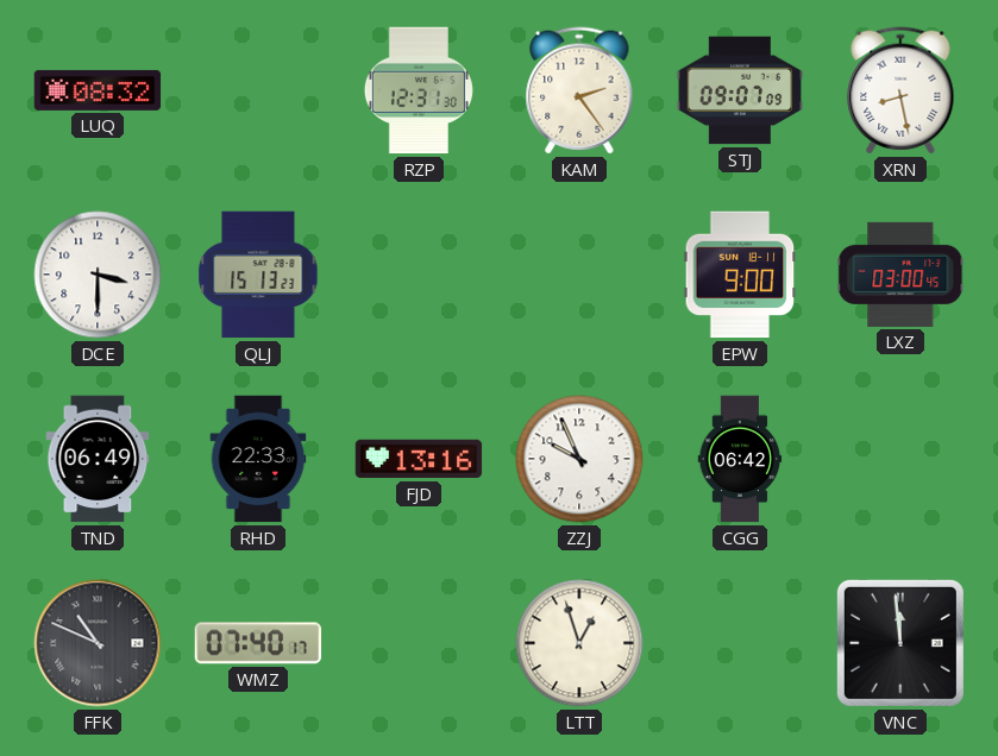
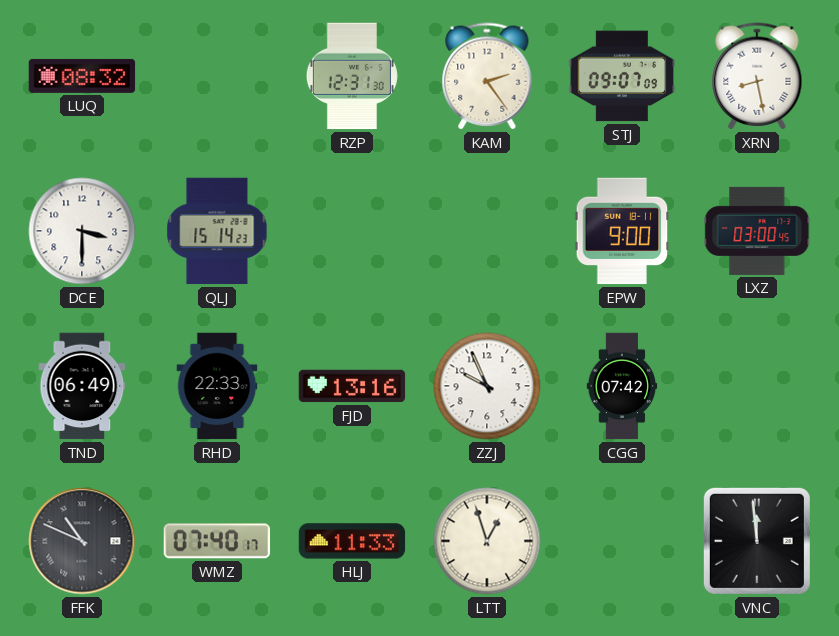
QLJ: 15:13 -> 15:14
CGG: 06:42 -> 07:42
HLJ: none -> 11:33
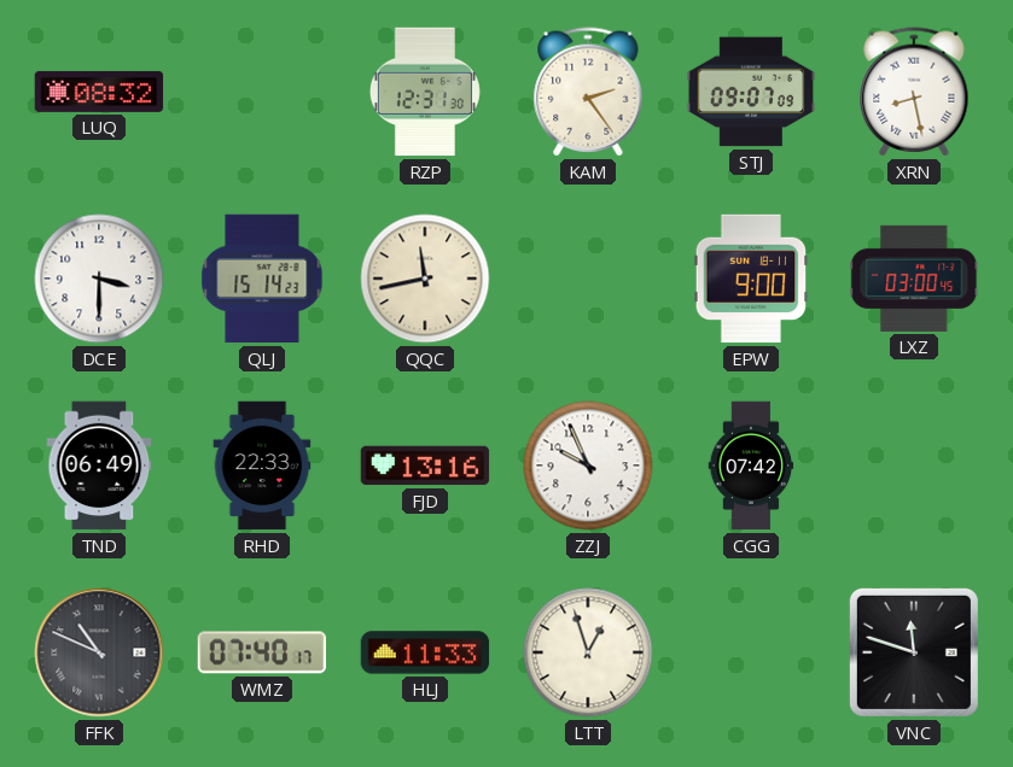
QQC: none -> 11:43
VNC: 11:59 -> 11:48
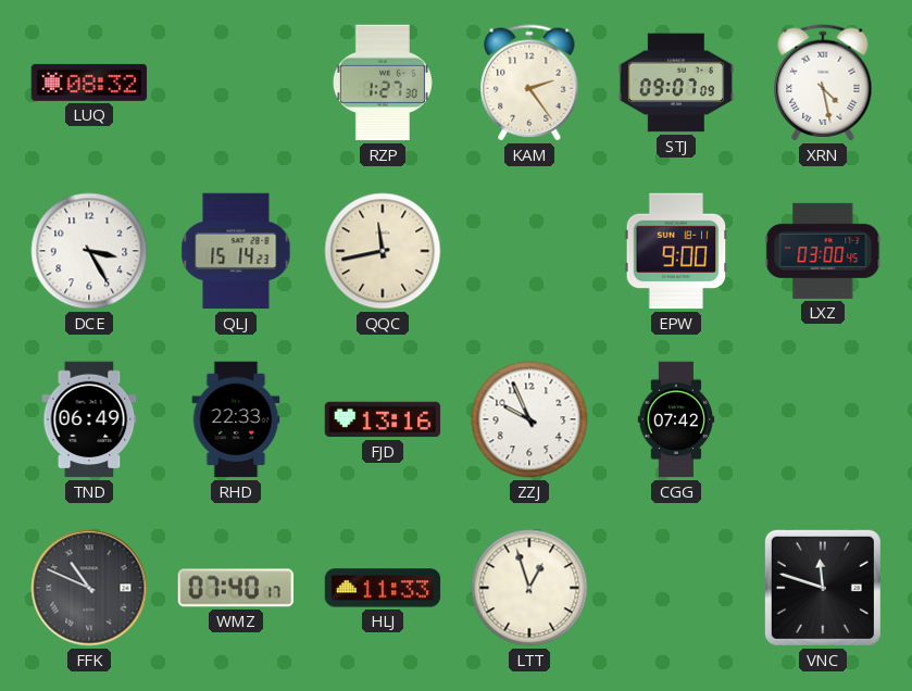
RZP: 12:31 -> 1:27
XRN: 8:28 -> 4:28
DCE: 3:30 -> 3:25
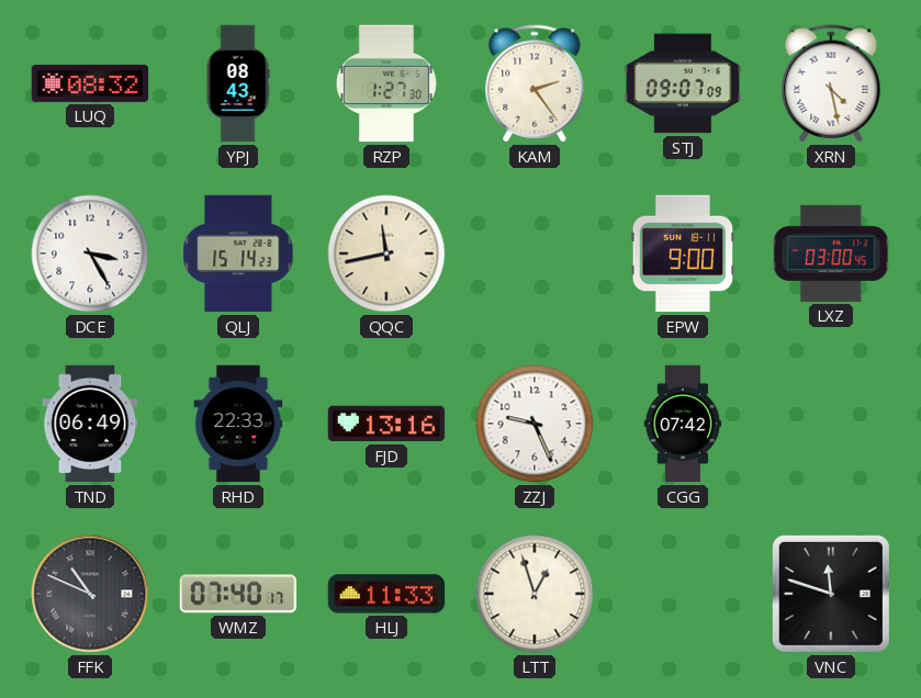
YPJ: none -> 08:43
ZZJ: 9:56 -> 9:26
